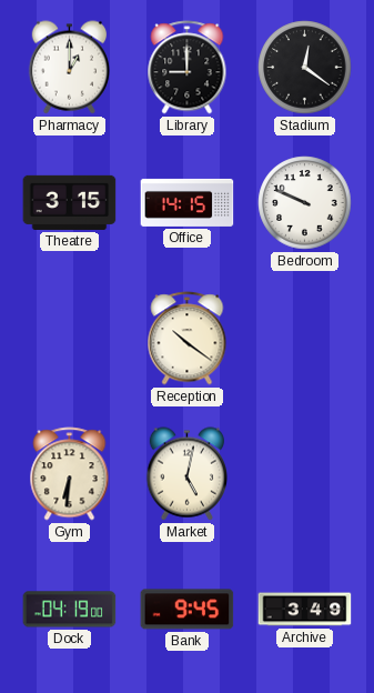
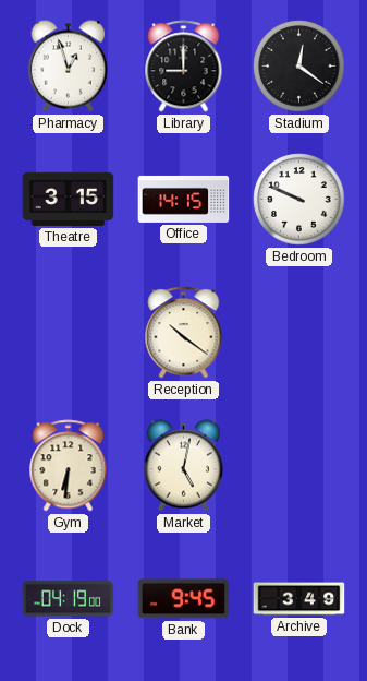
Pharmacy: 1:00 -> 12:57
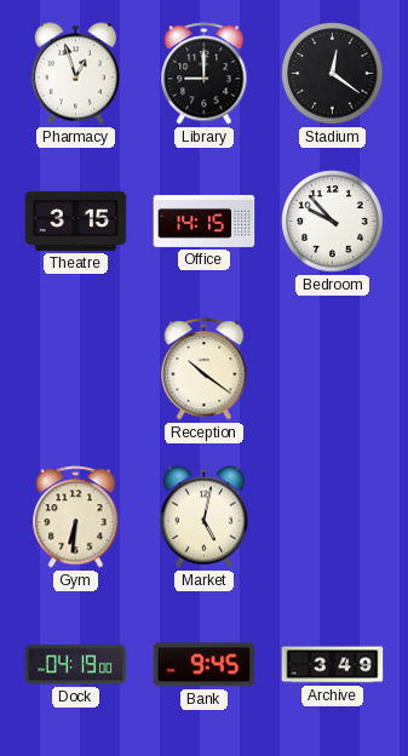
Bedroom: 9:49 -> 9:53
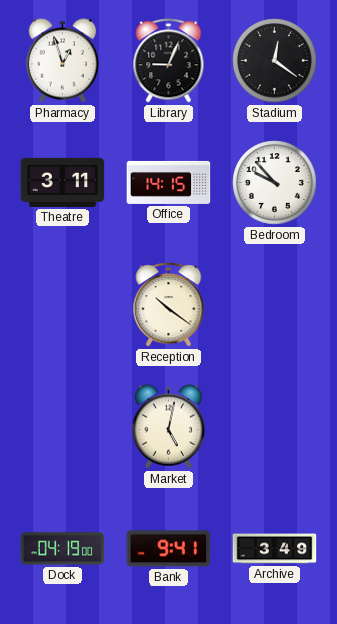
Library: 9:00 -> 9:04
Theatre: 3:15 -> 3:11
Gym: 6:31 -> none
Bank: 9:45 -> 9:41
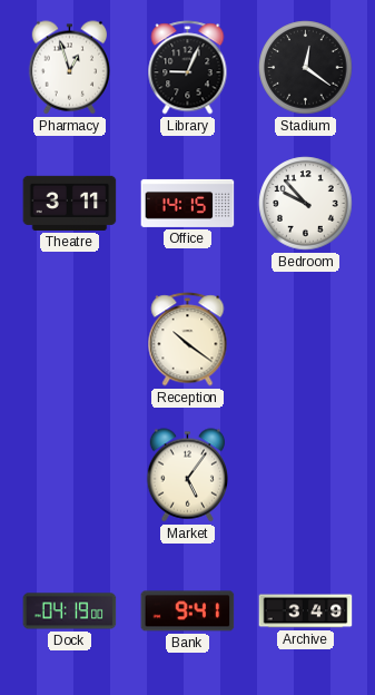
Market: 5:02 -> 5:06
